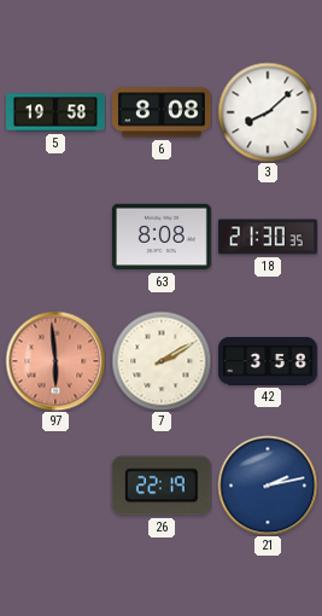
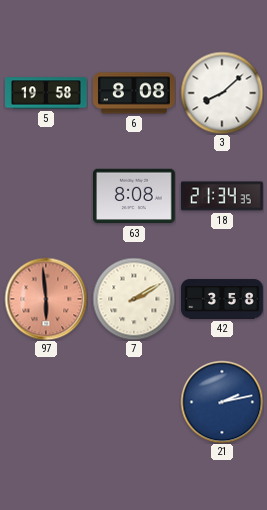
18: 21:30 -> 21:34
26: 22:19 -> none
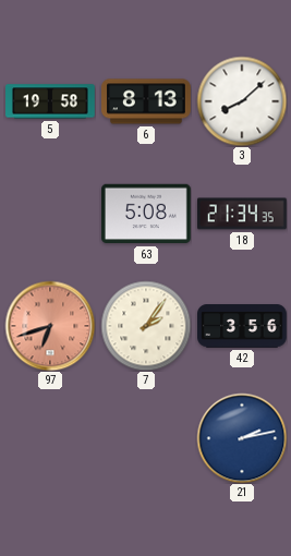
6: 8:08 -> 8:13
63: 8:08 -> 5:08
97: 5:59 -> 6:42
7: 2:10 -> 2:06
42: 3:58 -> 3:56
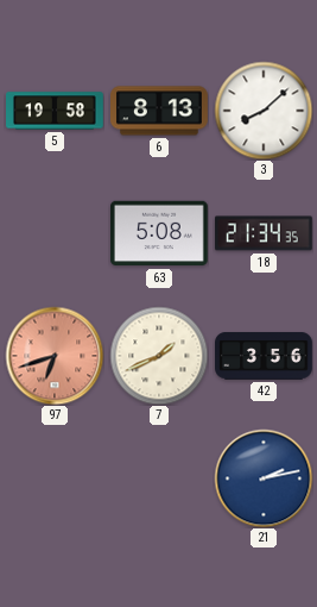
7: 2:06 -> 1:41
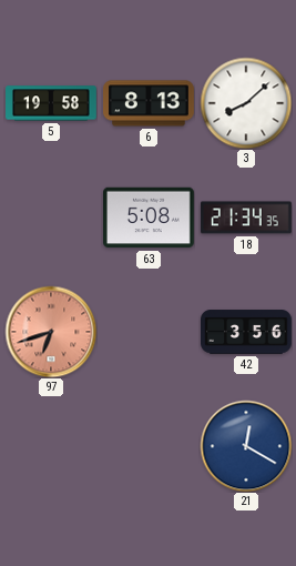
7: 1:41 -> none
21: 2:13 -> 12:20
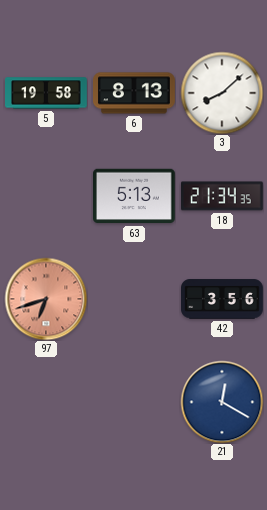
63: 5:08 -> 5:13
